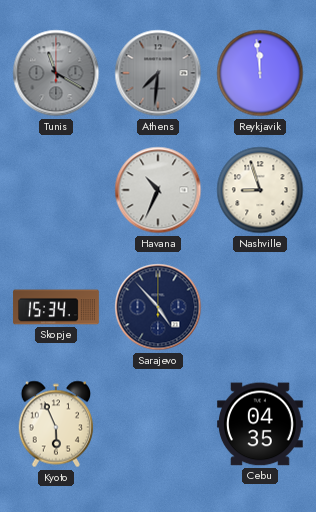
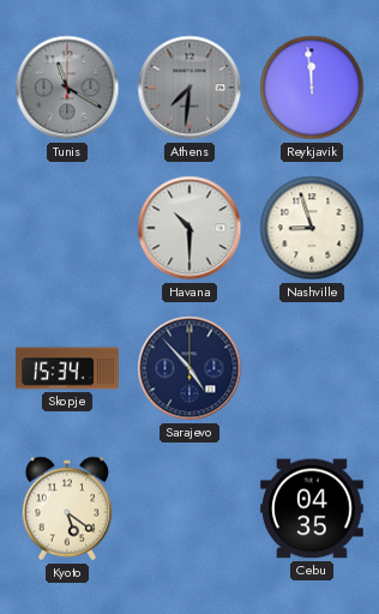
Havana: 10:34 -> 10:30
Kyoto: 5:56 -> 5:21
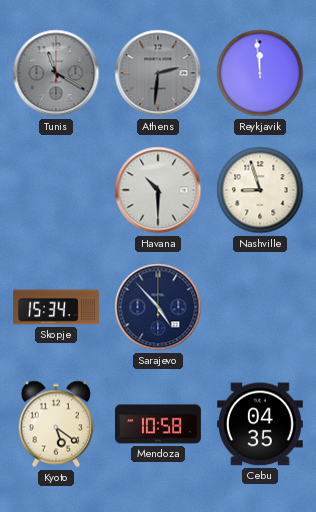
Athens: 7:31 -> 2:31
Mendoza: none -> 10:58
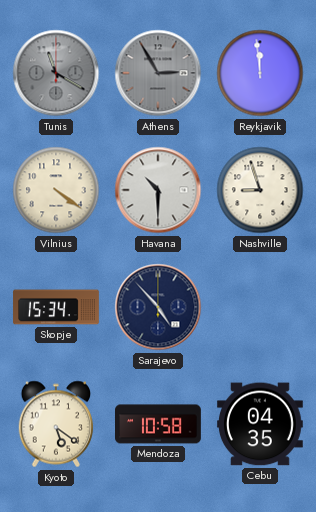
Athens: 2:31 -> 2:55
Vilnius: none -> 4:21
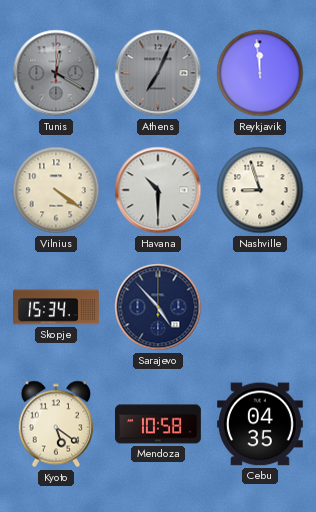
Tunis: 11:20 -> 12:20
Athens: 2:55 -> 7:04
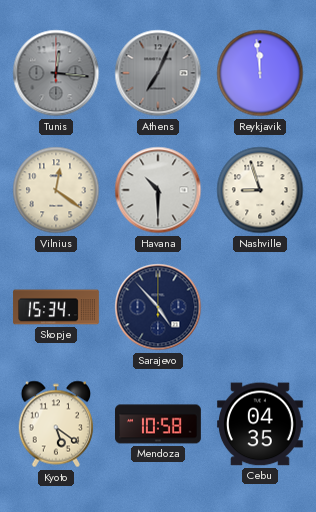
Tunis: 12:20 -> 12:16
Vilnius: 4:21 -> 12:21
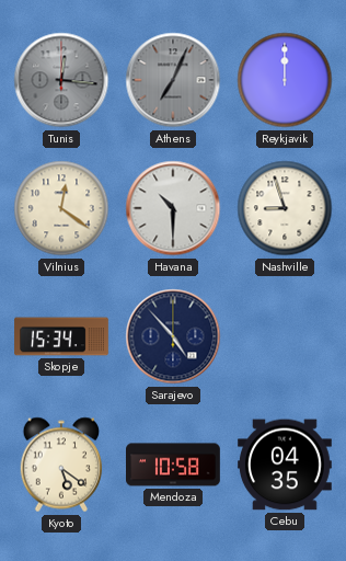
Reykjavik: 11:59 -> 12:00
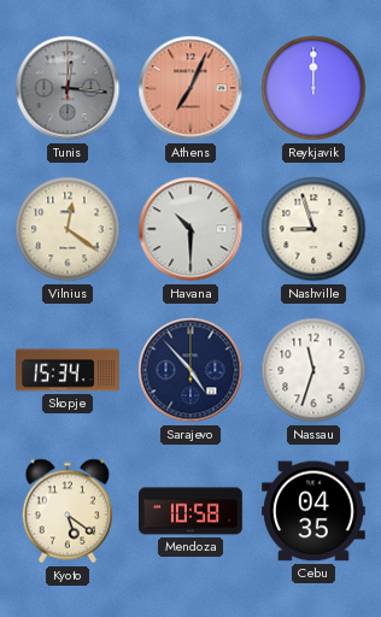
Athens dial: grey -> salmon
Nassau: none -> 11:33
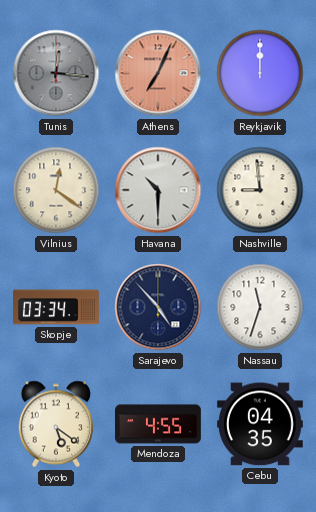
Nashville: 8:57 -> 8:59
Skopje: 15:34 -> 03:34
Mendoza: 10:58 -> 4:55
